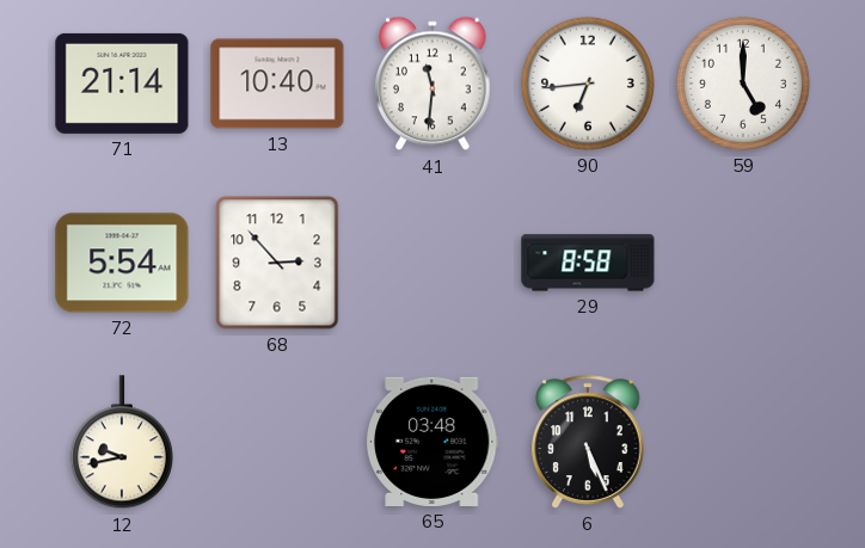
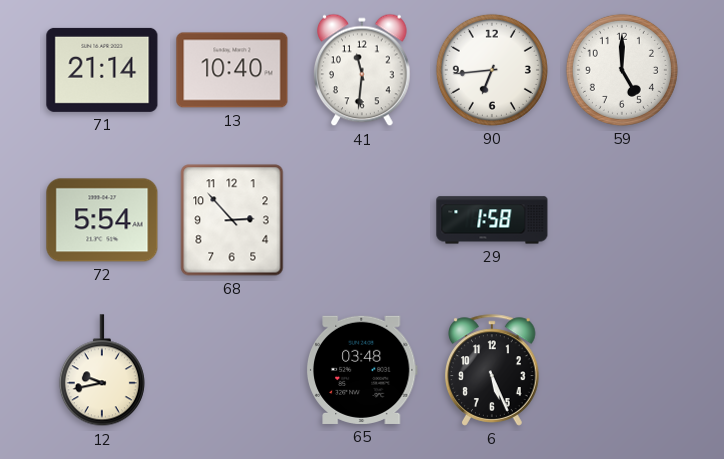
29: 8:58 -> 1:58
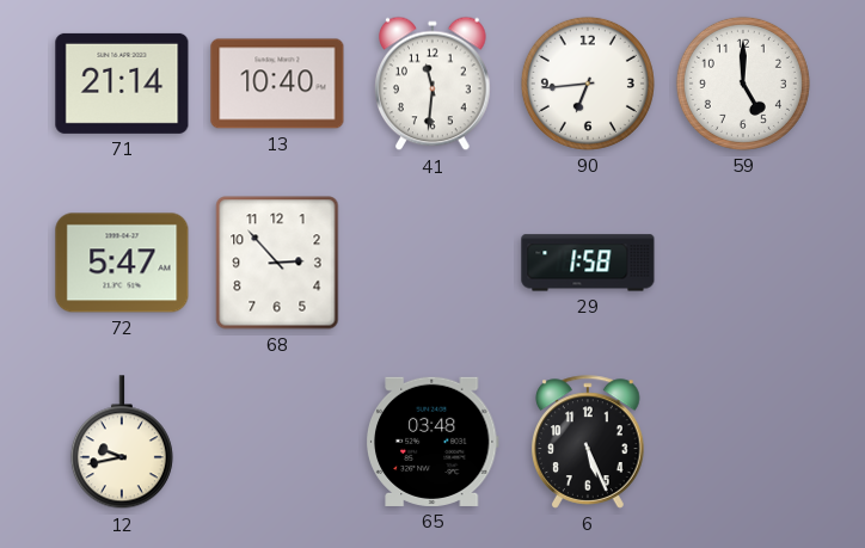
72: 5:54 -> 5:47
